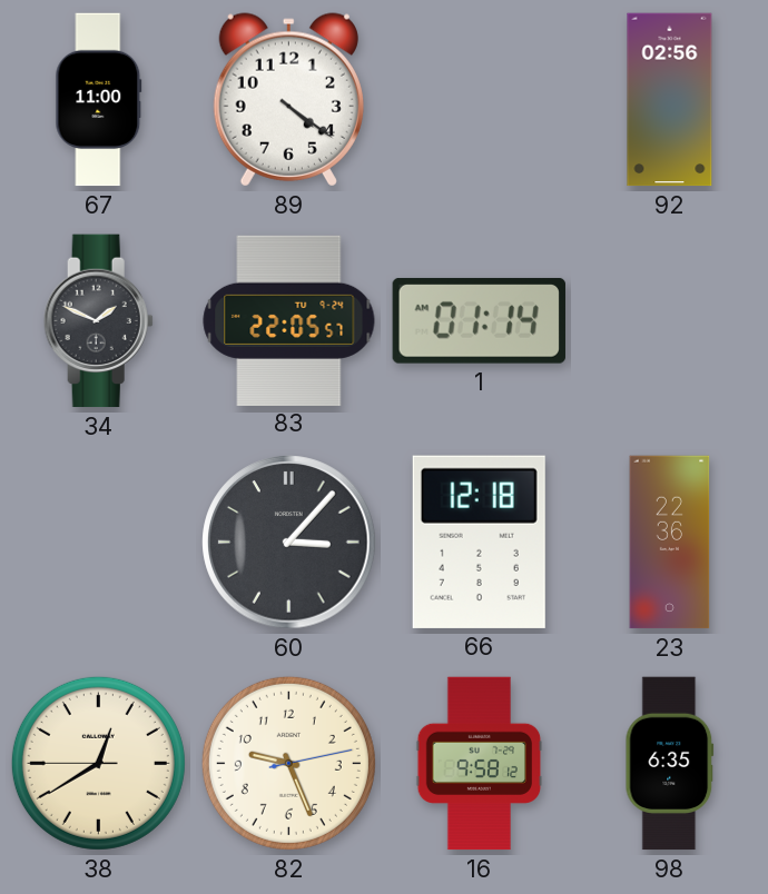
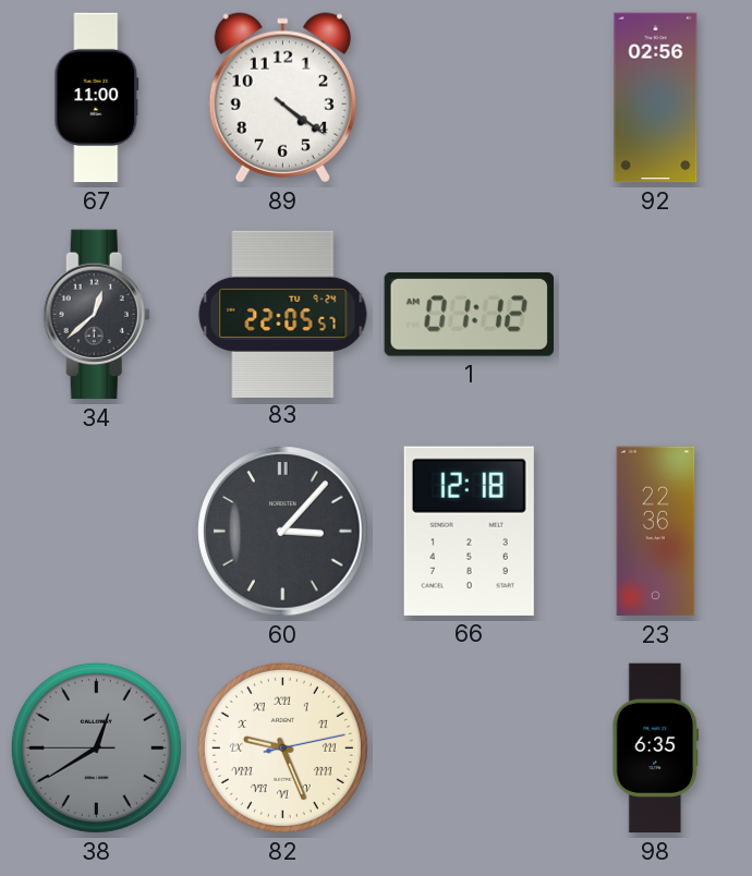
34: 1:49 -> 12:38
1: 01:14 -> 01:12
38 dial: cream -> grey
82 numerals: Arabic -> Roman
16: 9:58 -> none
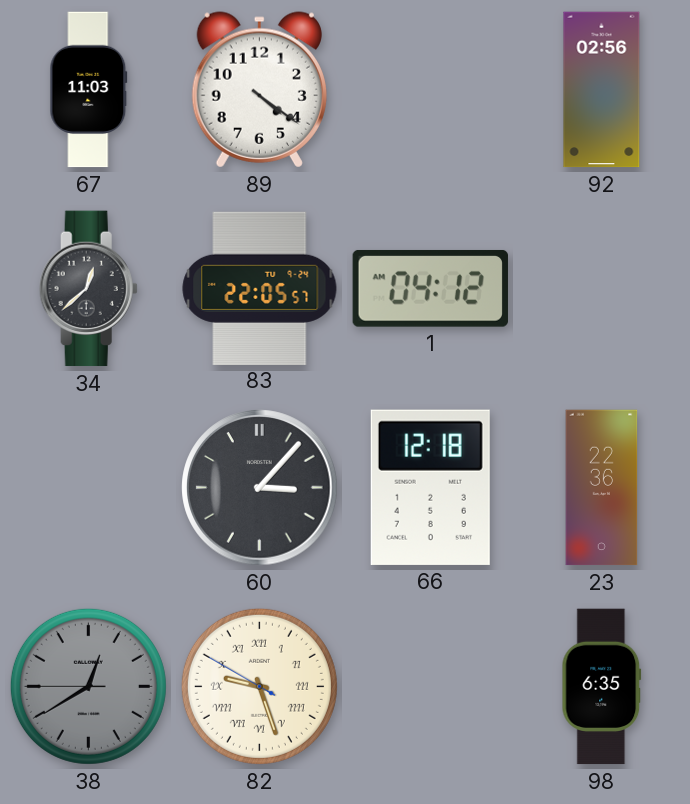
67: 11:00 -> 11:03
1: 01:12 -> 04:12
82: 9:26:13 -> 9:26:50
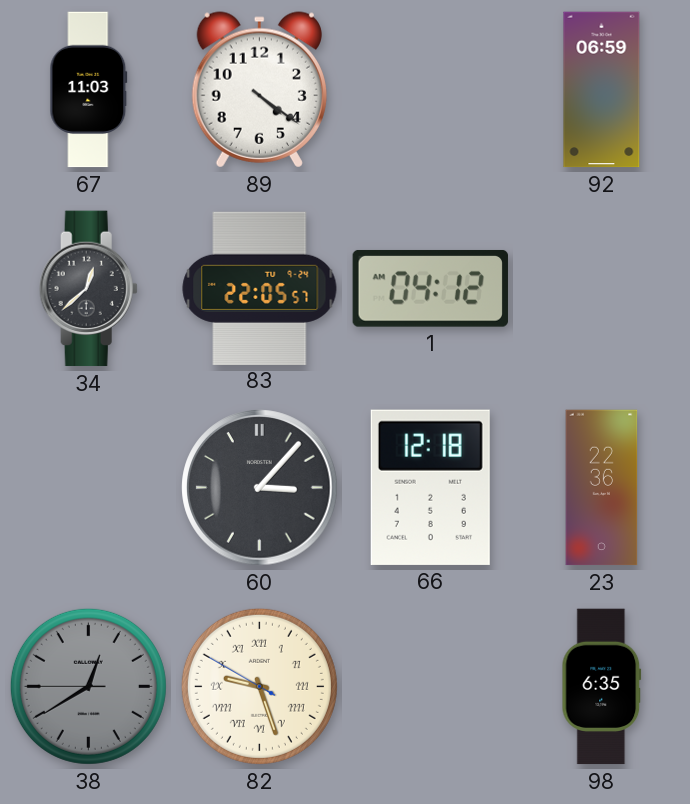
92: 02:56 -> 06:59
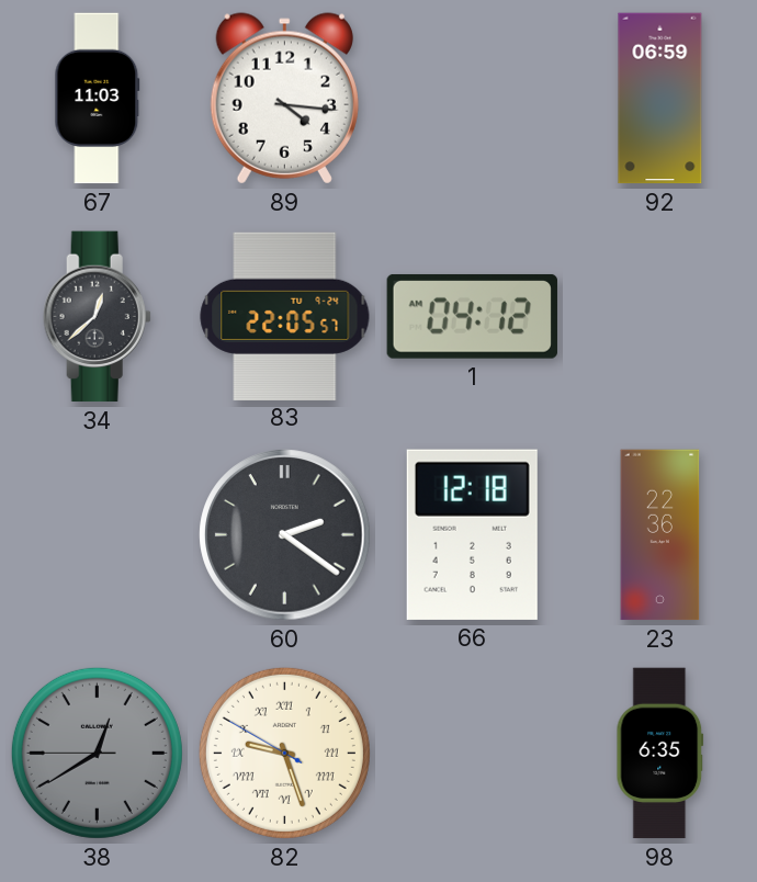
89: 4:21 -> 4:16
60: 3:07 -> 2:21
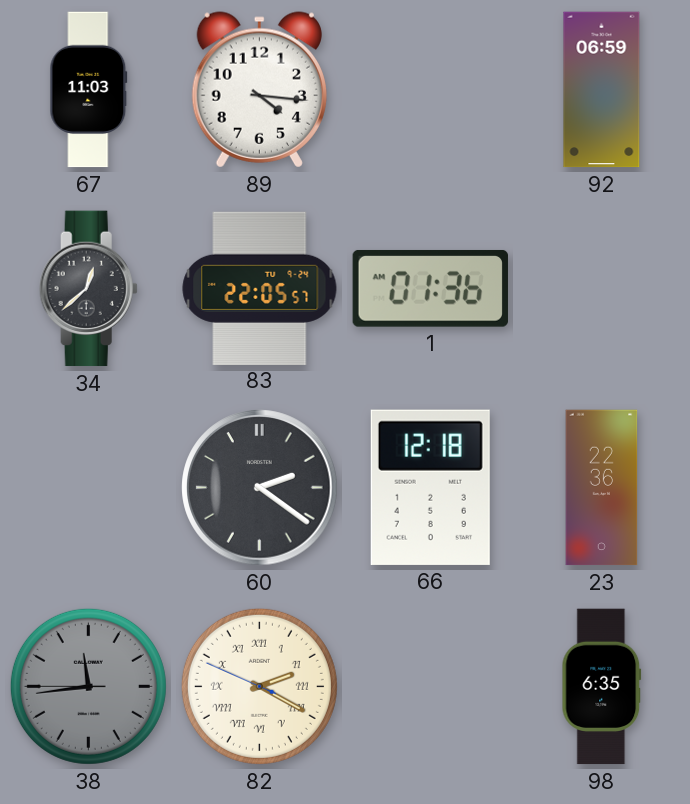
1: 04:12 -> 01:36
38: 12:39 -> 11:43
82: 9:26 -> 2:19
